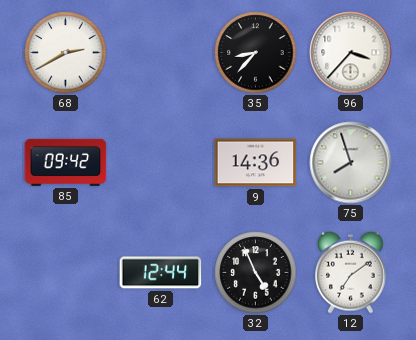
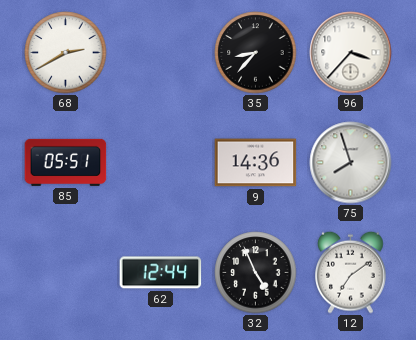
85: 09:42 -> 05:51
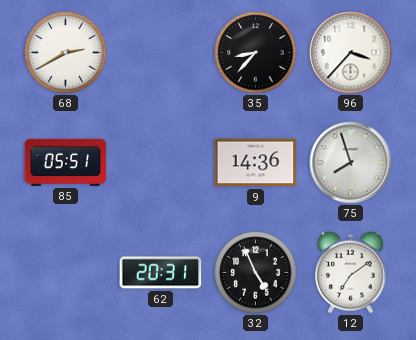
62: 12:44 -> 20:31
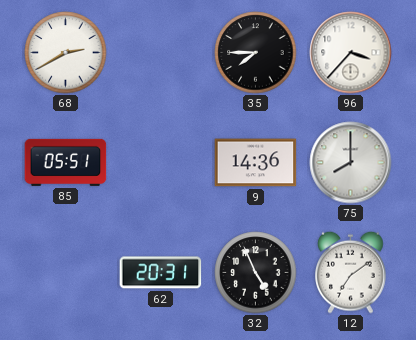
35: 8:37 -> 7:45
75: 7:57 -> 8:00
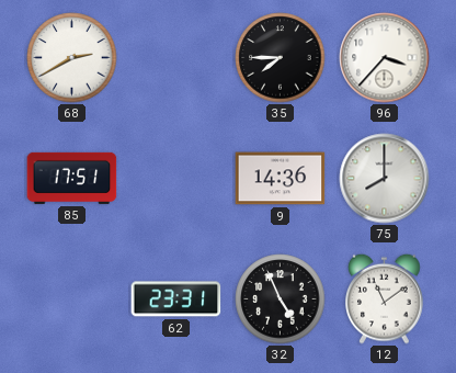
85: 05:51 -> 17:51
62: 20:31 -> 23:31
12: 7:09 -> 11:09
